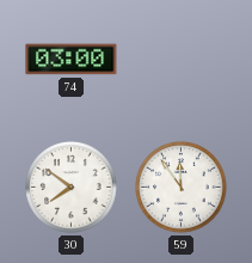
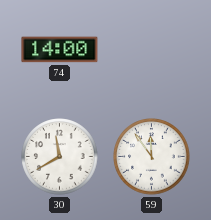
74: 03:00 -> 14:00
30: 7:51 -> 11:40
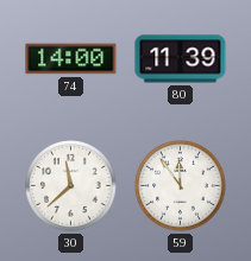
80: none -> 11:39
30: 11:40 -> 11:38
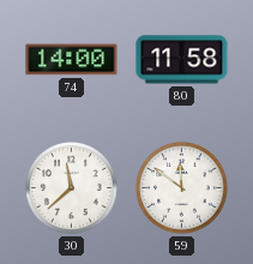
80: 11:39 -> 11:58
59: 11:54 -> 11:51
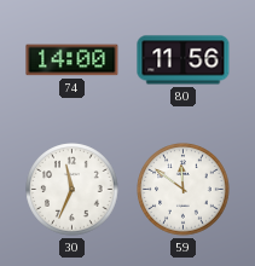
80: 11:58 -> 11:56
30: 11:38 -> 11:34
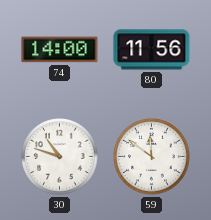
30: 11:34 -> 10:48
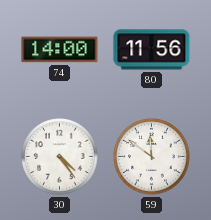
30: 10:48 -> 4:24
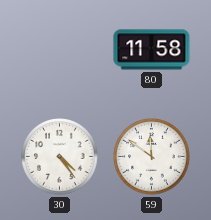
74: 14:00 -> none
80: 11:56 -> 11:58
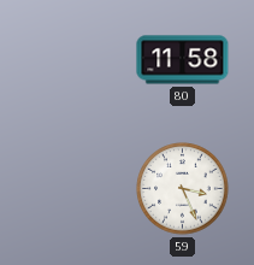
30: 4:24 -> none
59: 11:51 -> 3:26
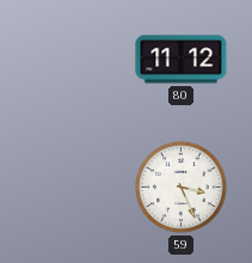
80: 11:58 -> 11:12
